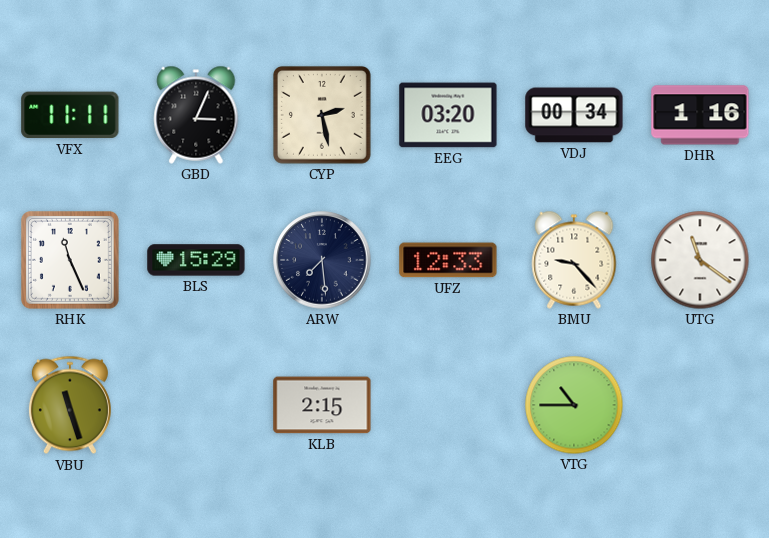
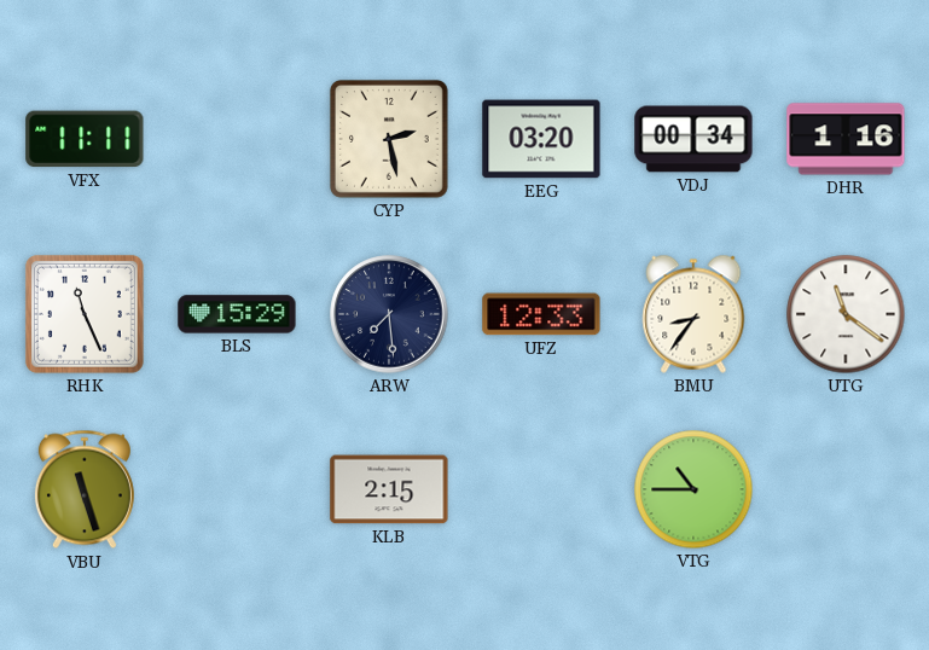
GBD: 3:04 -> none
BMU: 9:23 -> 8:36
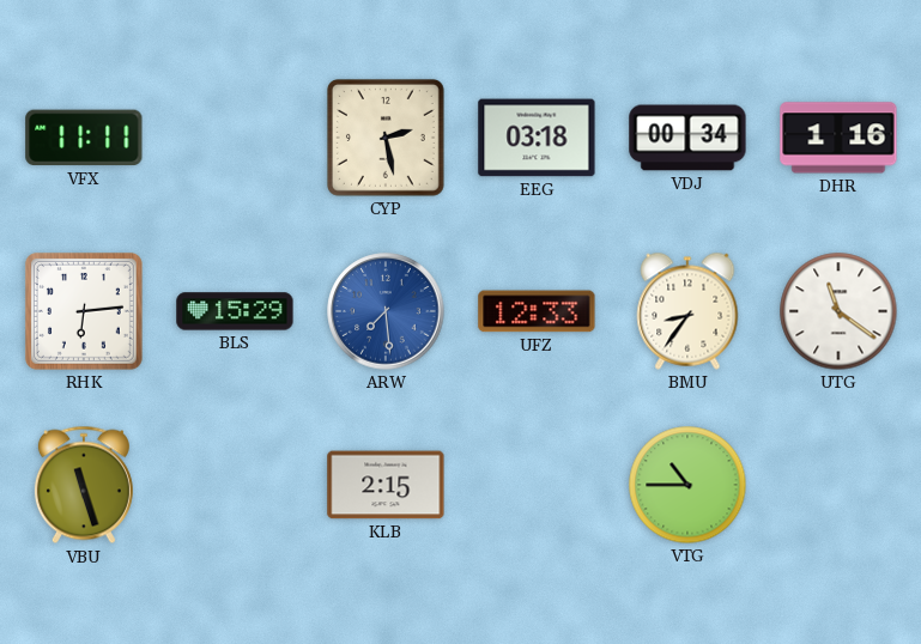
EEG: 03:20 -> 03:18
RHK: 11:26 -> 6:14
ARW dial: navy -> blue
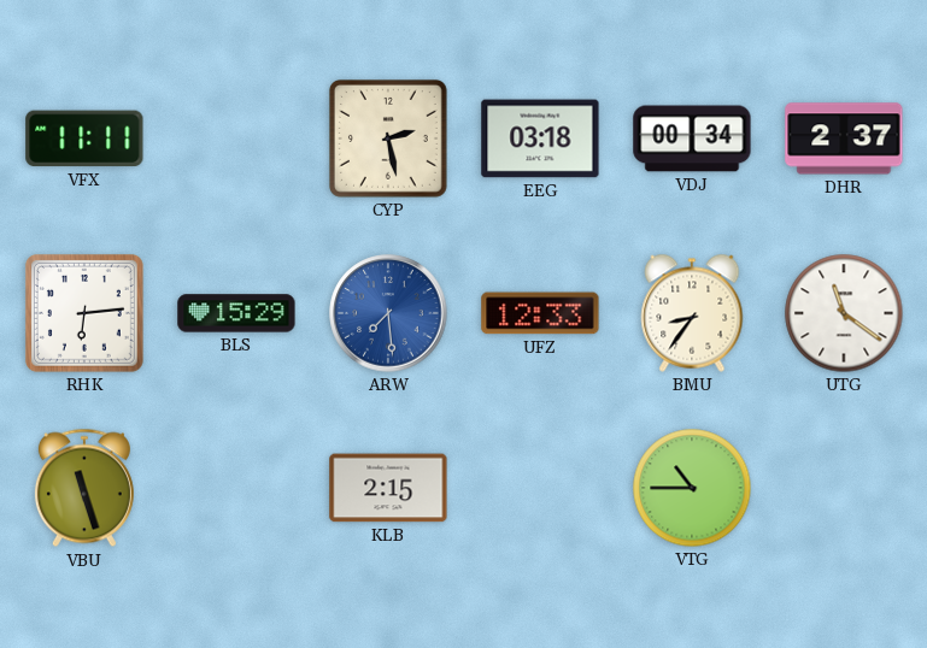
DHR: 1:16 -> 2:37
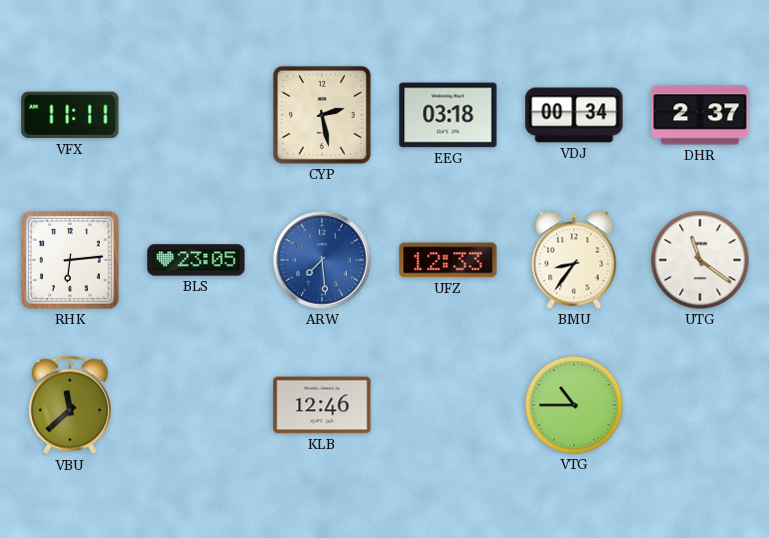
BLS: 15:29 -> 23:05
VBU: 11:27 -> 11:38
KLB: 2:15 -> 12:46
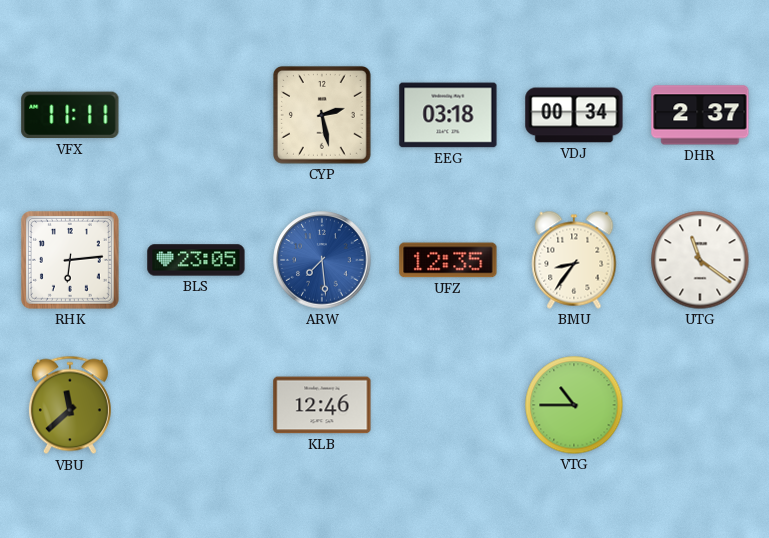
UFZ: 12:33 -> 12:35
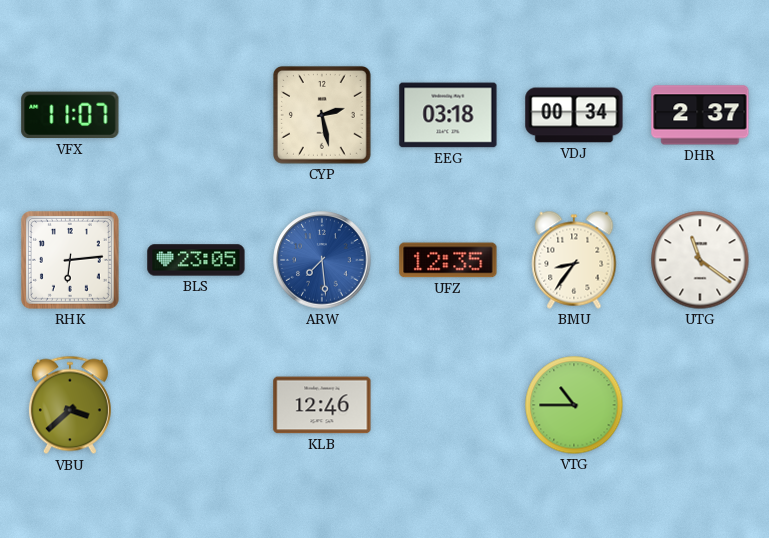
VFX: 11:11 -> 11:07
VBU: 11:38 -> 3:38
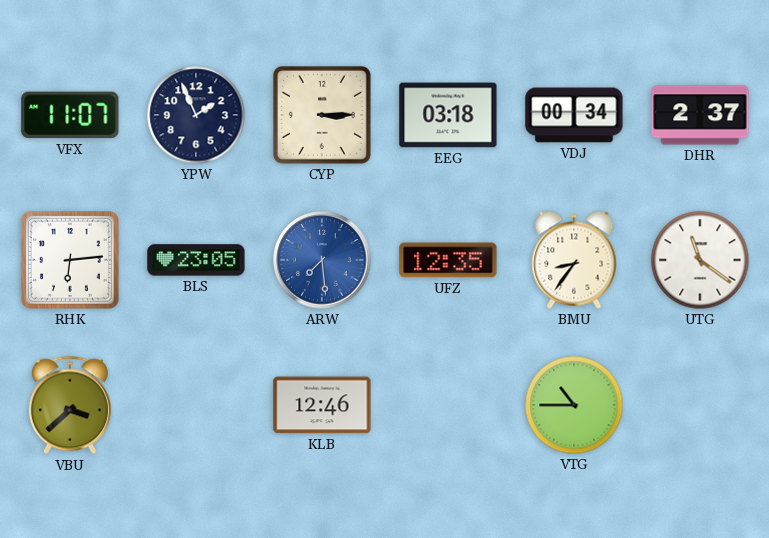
YPW: none -> 1:56
CYP: 2:28 -> 3:15
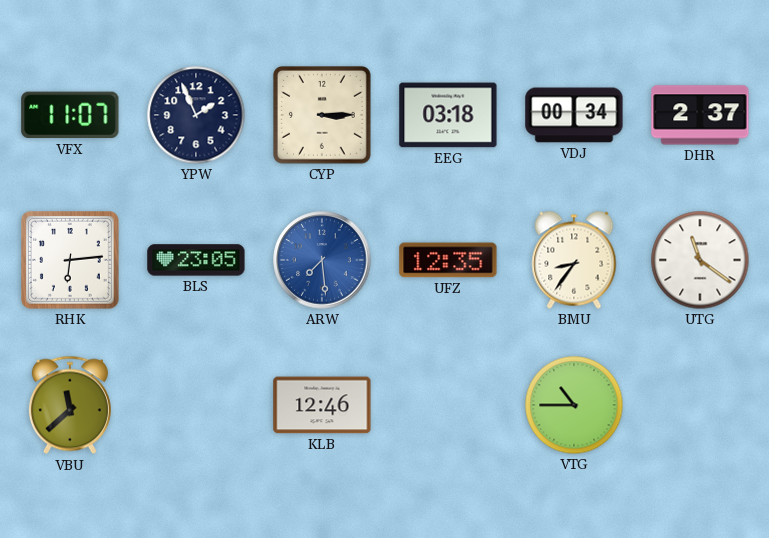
VBU: 3:38 -> 11:38
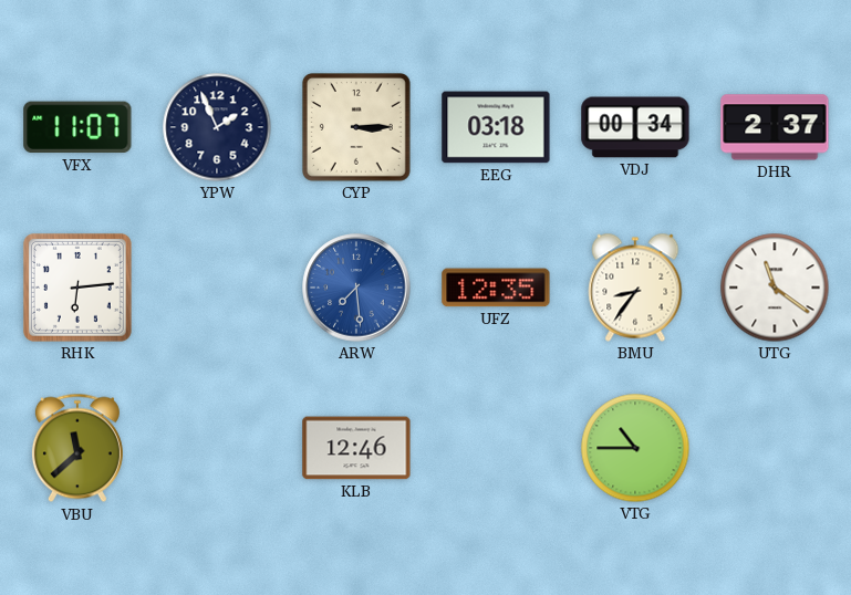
BLS: 23:05 -> none
